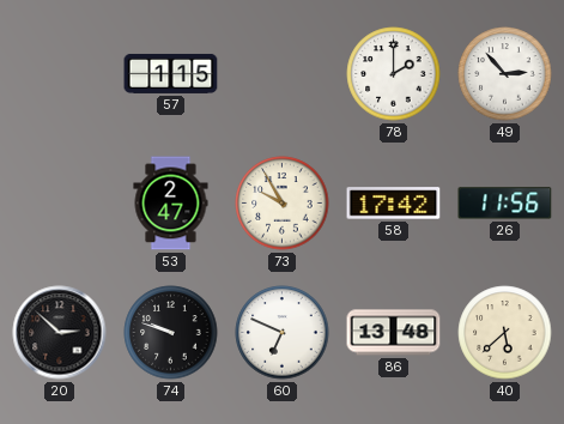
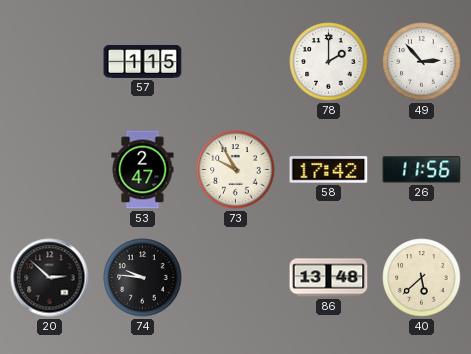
74: 9:48 -> 9:46
60: 6:49 -> none
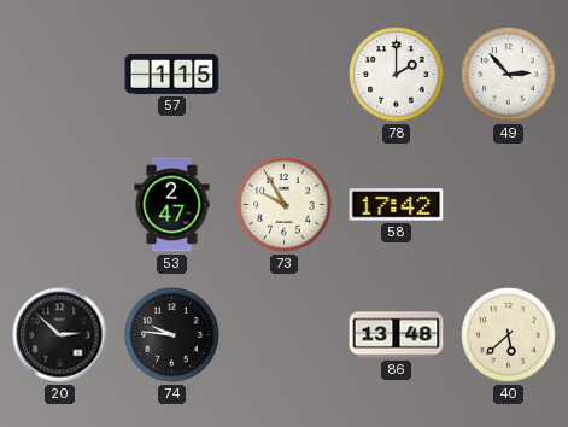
26: 11:56 -> none
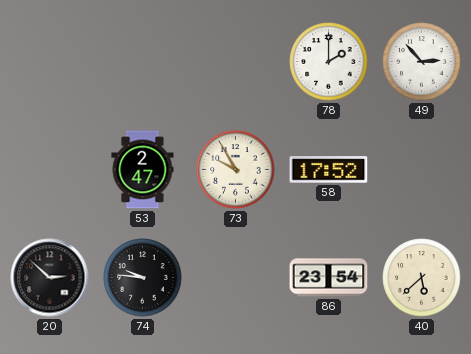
57: 1:15 -> none
58: 17:42 -> 17:52
86: 13:48 -> 23:54
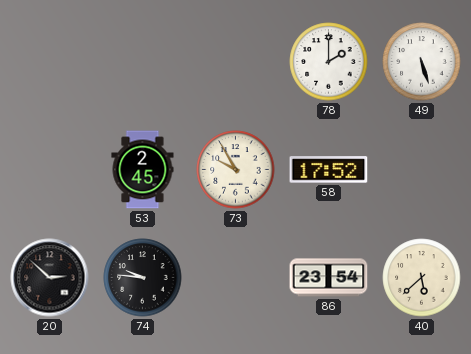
49: 2:53 -> 5:27
53: 2:47 -> 2:45
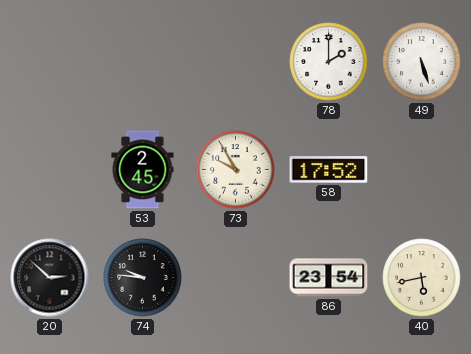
40: 5:38 -> 5:43
